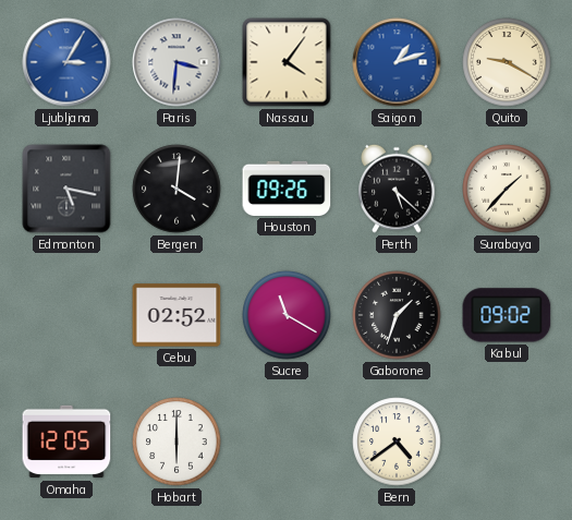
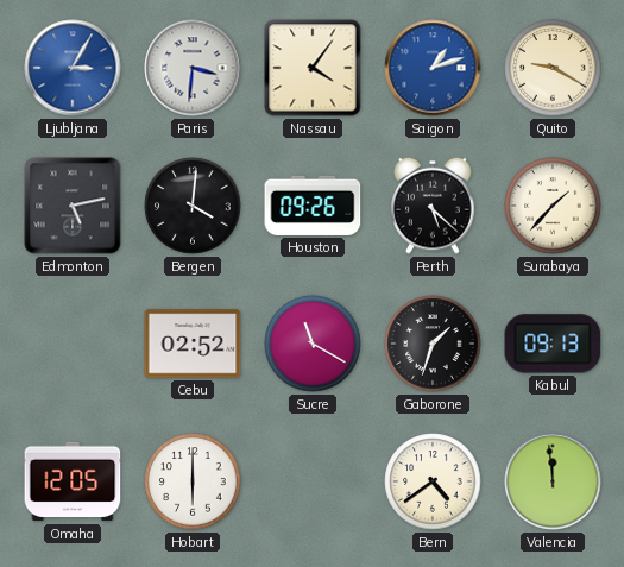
Edmonton: 5:17 -> 5:13
Kabul: 09:02 -> 09:13
Valencia: none -> 11:59
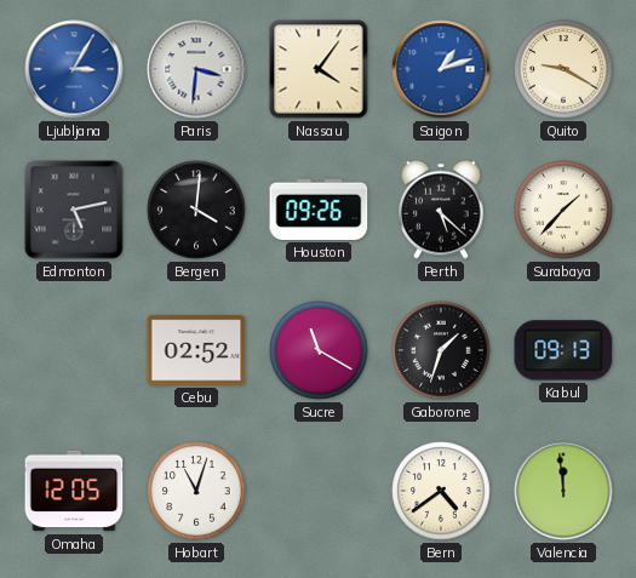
Hobart: 6:00 -> 11:03
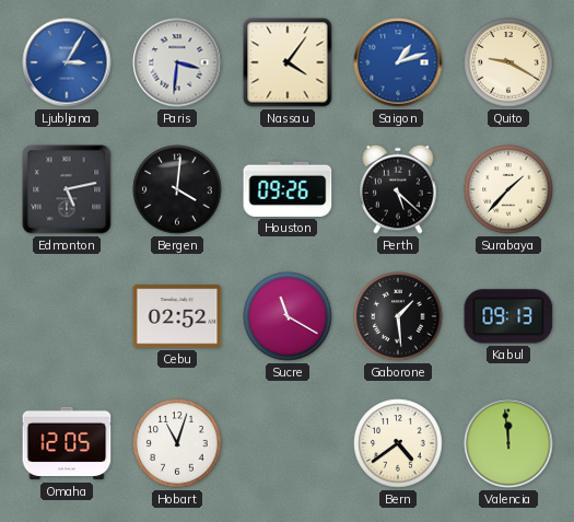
Gaborone: 1:33 -> 1:29
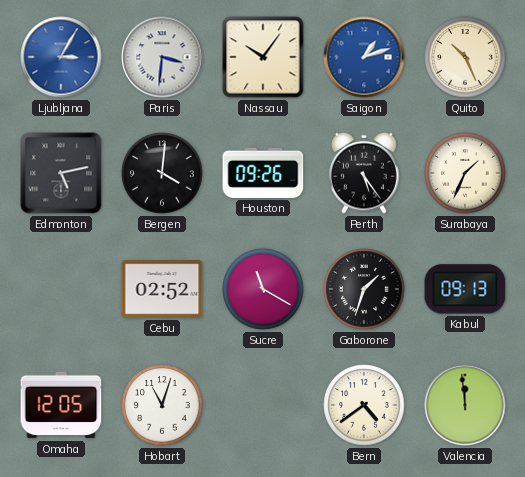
Nassau: 4:06 -> 10:06
Quito: 9:20 -> 10:26
Perth: 5:22 -> 5:24
Surabaya: 1:37 -> 1:34
Gaborone: 1:29 -> 1:33
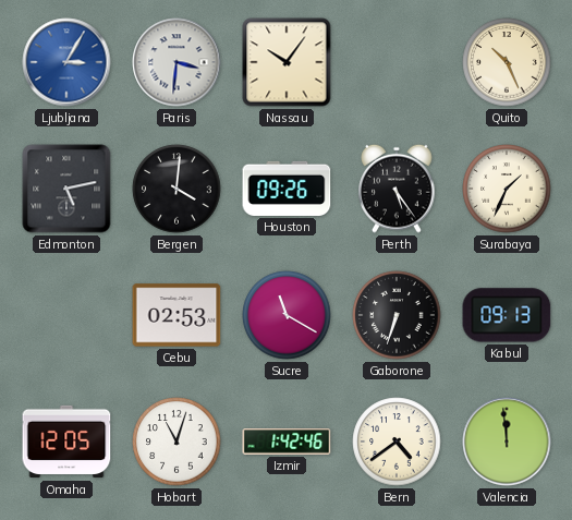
Saigon: 1:12 -> none
Cebu: 02:52 -> 02:53
Gaborone: 1:33 -> 6:33
Izmir: none -> 1:42
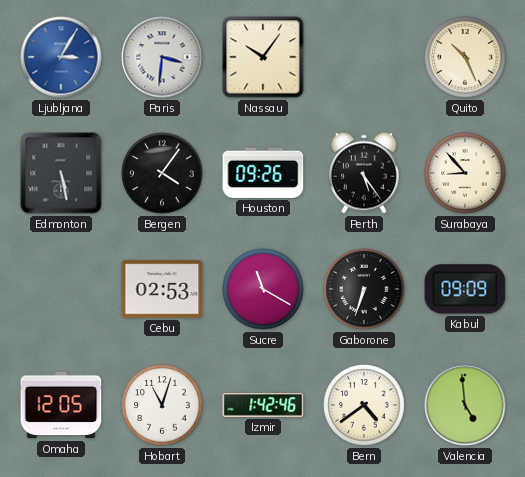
Edmonton: 5:13 -> 5:28
Bergen: 4:01 -> 4:06
Surabaya: 1:34 -> 8:53
Kabul: 09:13 -> 09:09
Valencia: 11:59 -> 4:59
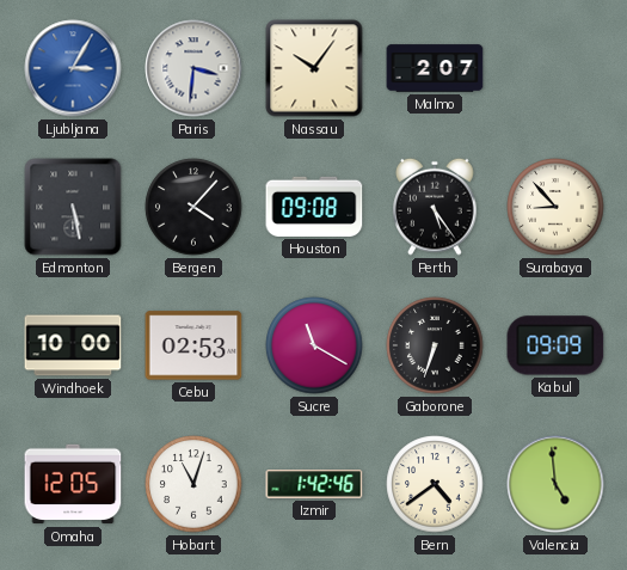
Malmo: none -> 2:07
Quito: 10:26 -> none
Bergen: 4:06 -> 4:07
Houston: 09:26 -> 09:08
Windhoek: none -> 10:00
